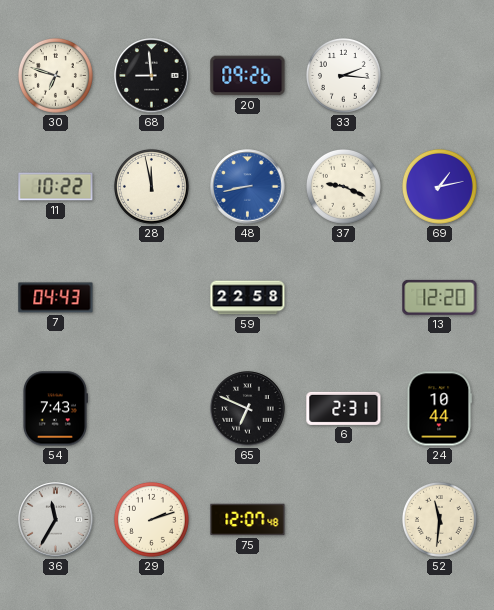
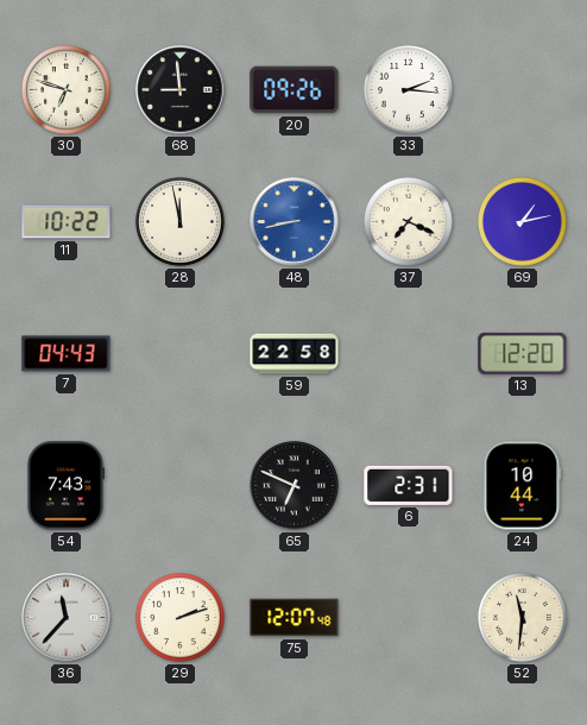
37: 9:19 -> 7:19
36: 11:35 -> 11:37
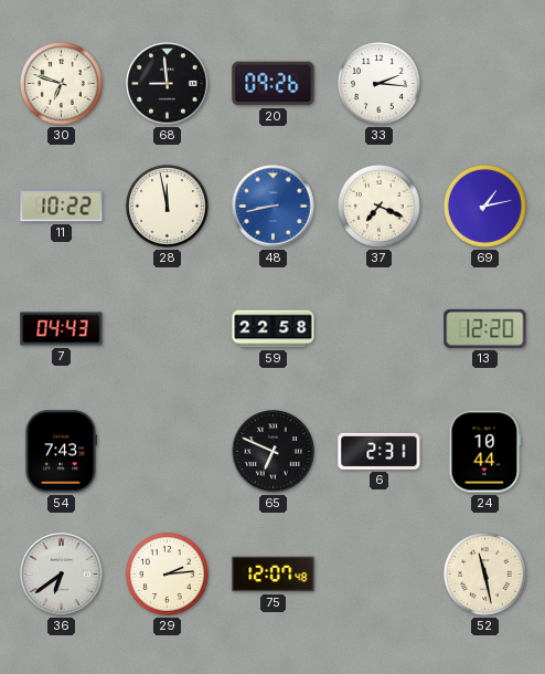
36: 11:37 -> 6:39
29: 2:12 -> 2:14
52: 11:31 -> 11:28
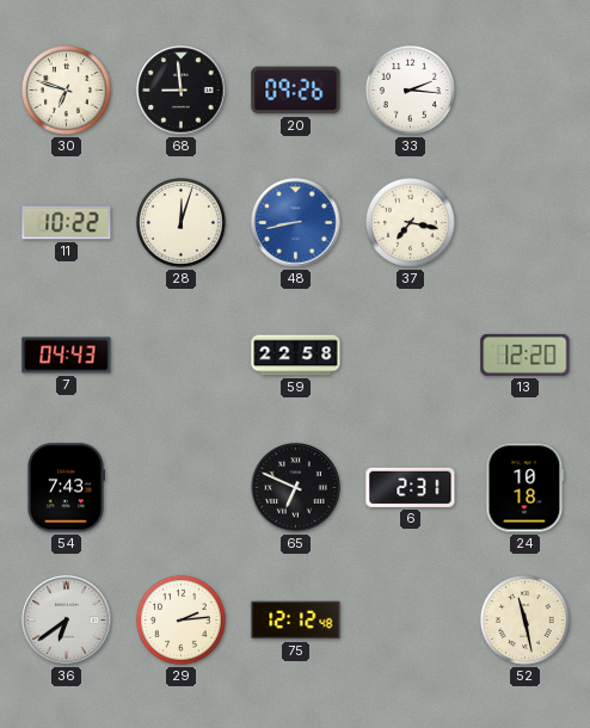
28: 11:58 -> 12:03
37: 7:19 -> 7:17
69: 1:13 -> none
24: 10:44 -> 10:18
75: 12:07 -> 12:12
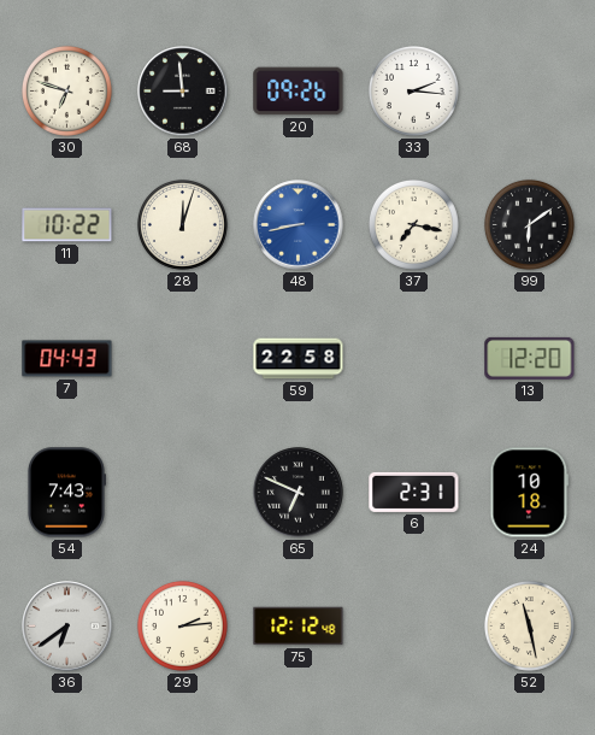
99: none -> 6:09
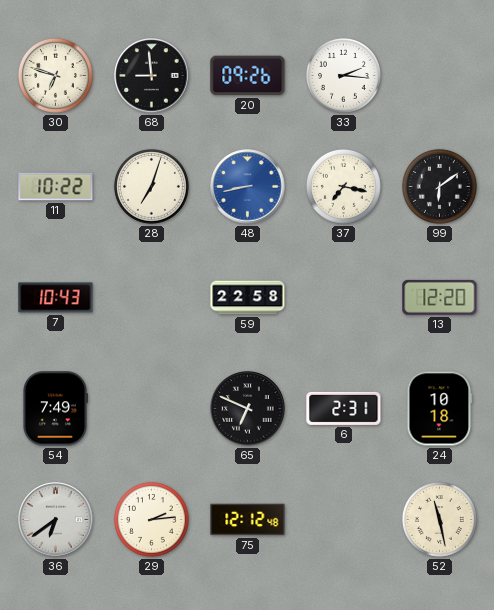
28: 12:03 -> 7:03
7: 04:43 -> 10:43
54: 7:43 -> 7:49
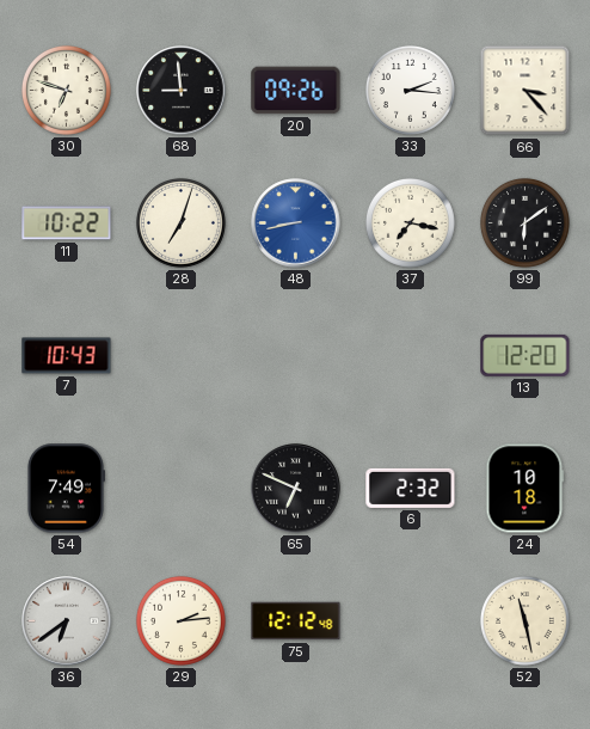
66: none -> 3:23
59: 22:58 -> none
6: 2:31 -> 2:32
